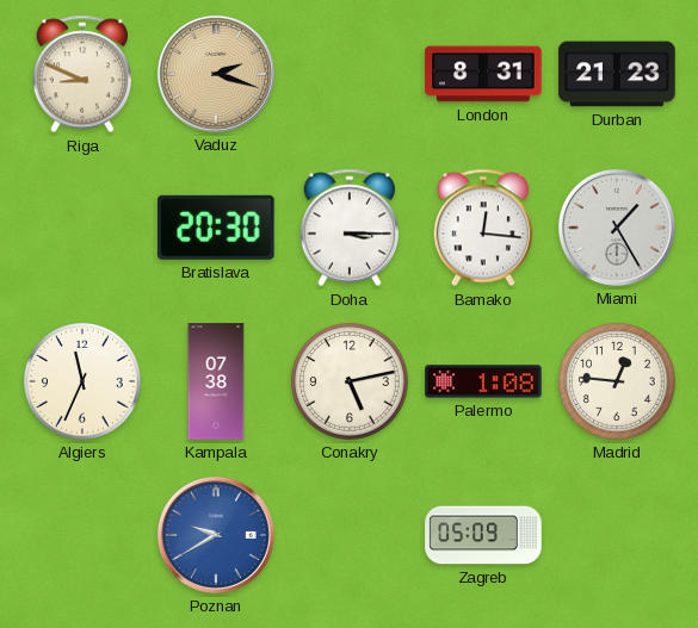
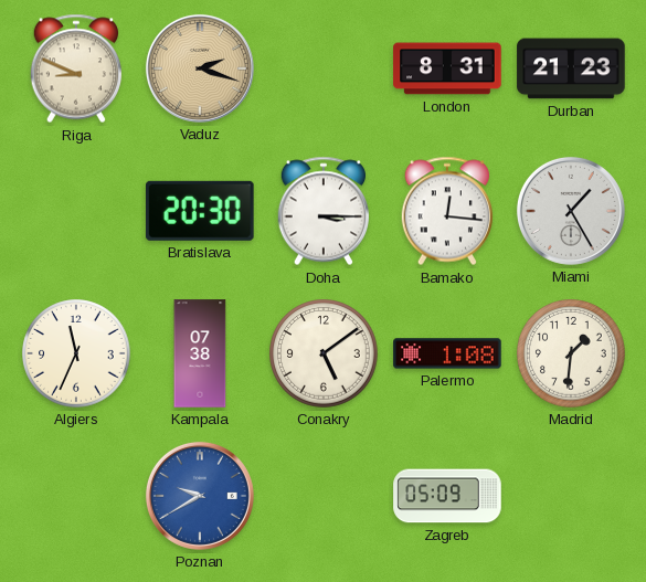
Conakry: 5:13 -> 5:09
Madrid: 12:46 -> 1:31
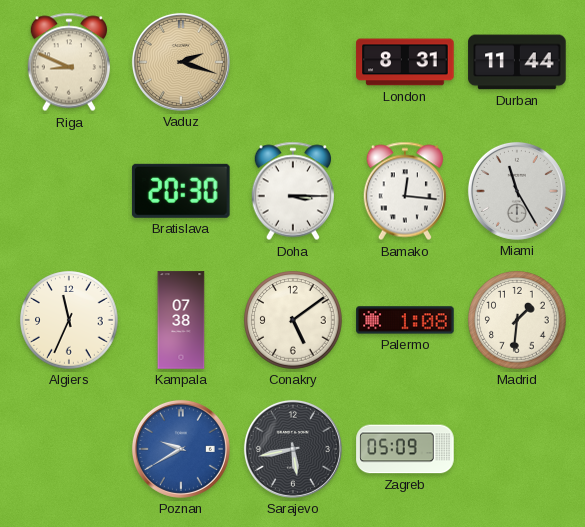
Durban: 21:23 -> 11:44
Miami: 1:25 -> 11:25
Sarajevo: none -> 5:43
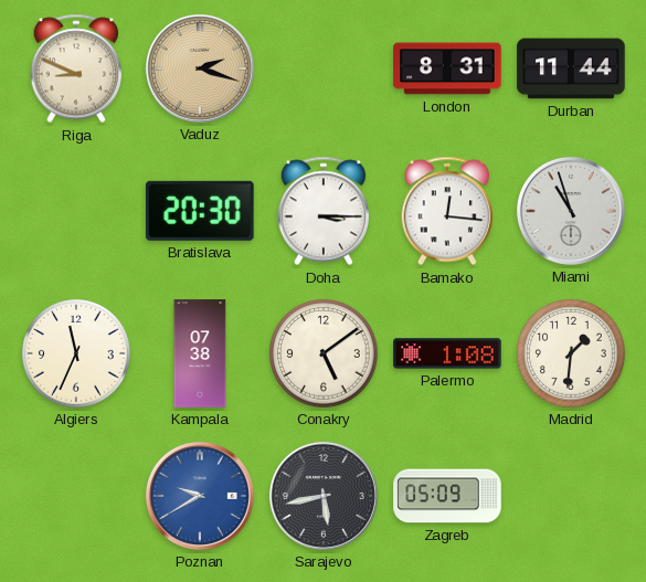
Miami: 11:25 -> 10:57
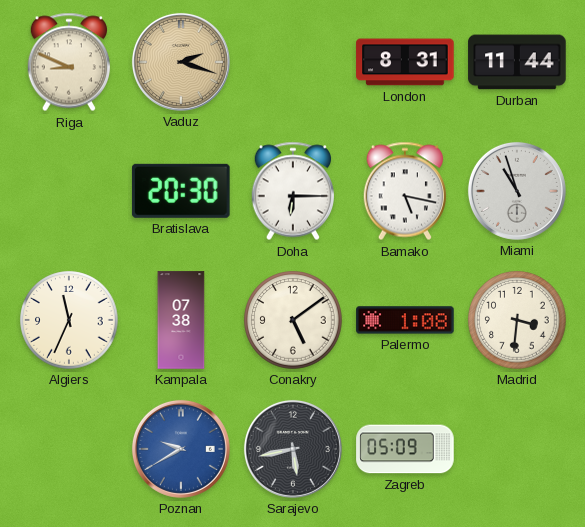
Doha: 3:15 -> 6:15
Bamako: 12:16 -> 5:17
Madrid: 1:31 -> 3:31
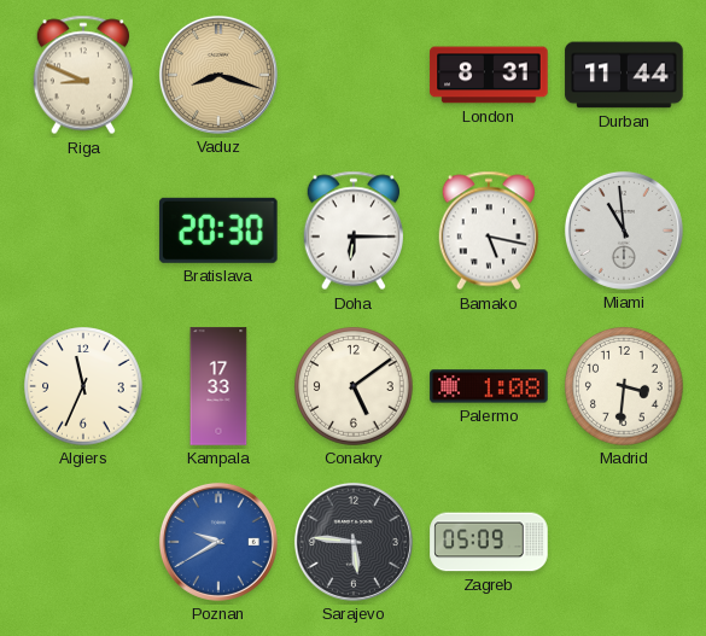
Vaduz: 2:18 -> 8:18
Miami: 10:57 -> 10:59
Kampala: 07:38 -> 17:33
Sarajevo: 5:43 -> 5:46
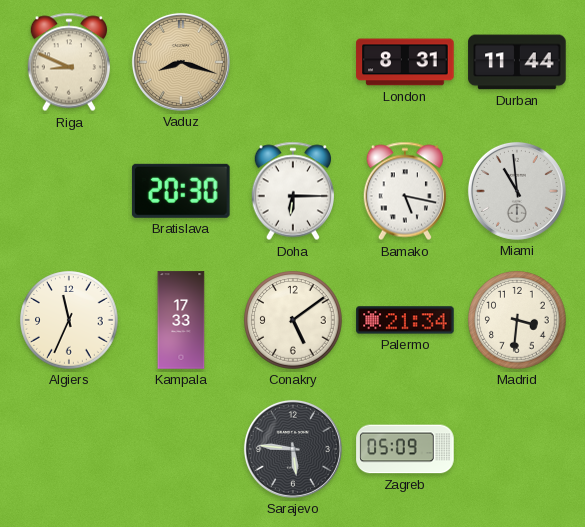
Palermo: 1:08 -> 21:34
Poznan: 9:40 -> none
